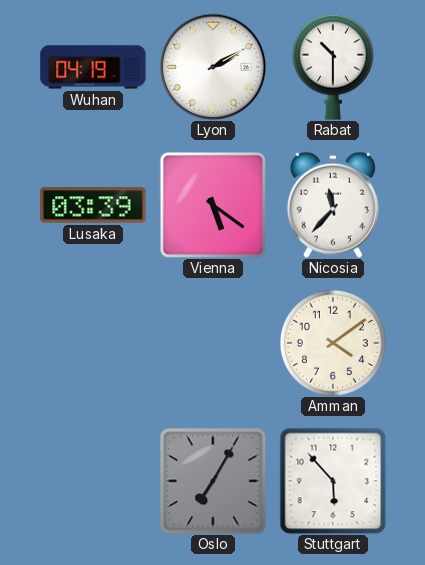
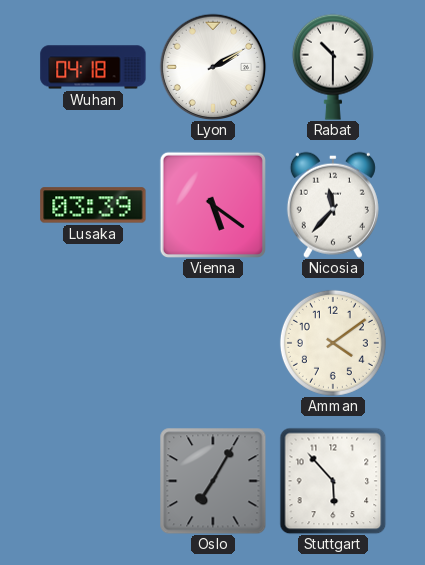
Wuhan: 04:19 -> 04:18
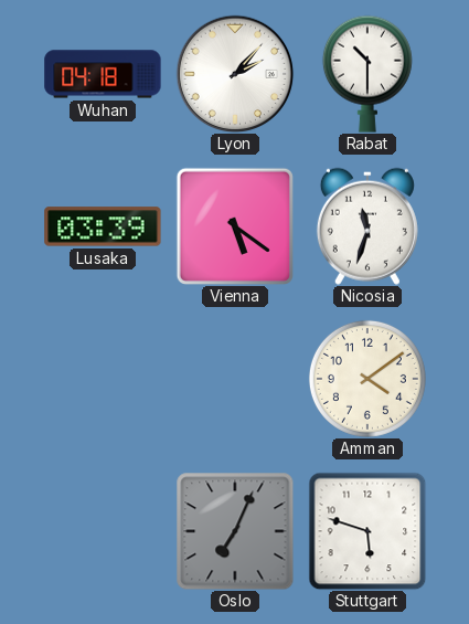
Lyon: 2:10 -> 2:07
Nicosia: 11:37 -> 11:33
Oslo: 7:05 -> 7:04
Stuttgart: 5:53 -> 5:48
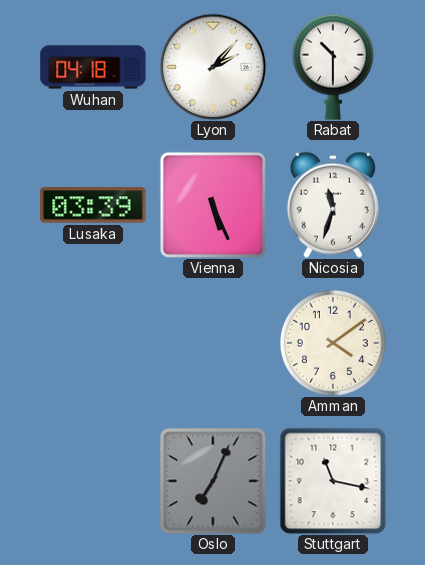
Vienna: 5:21 -> 5:26
Stuttgart: 5:48 -> 11:17
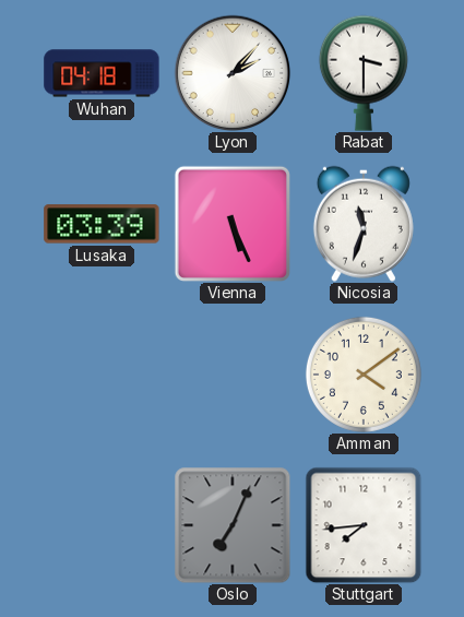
Rabat: 10:30 -> 3:30
Stuttgart: 11:17 -> 7:44
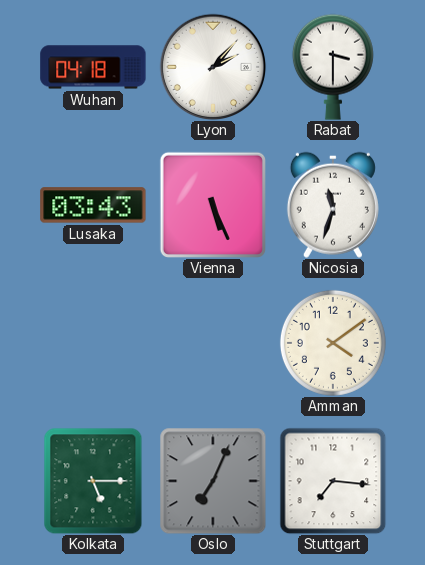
Lusaka: 03:39 -> 03:43
Kolkata: none -> 5:15
Stuttgart: 7:44 -> 7:16
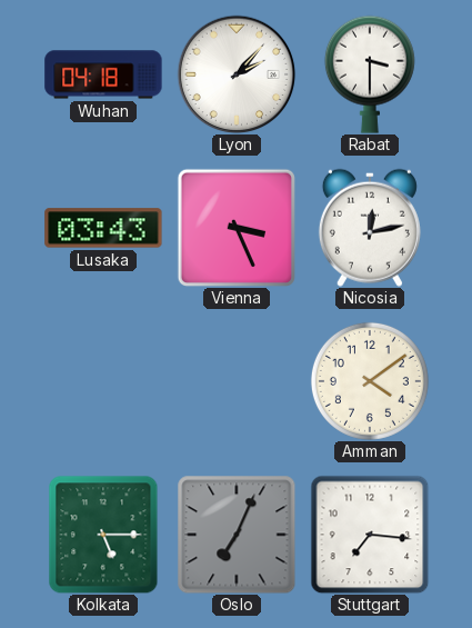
Vienna: 5:26 -> 3:26
Nicosia: 11:33 -> 12:13
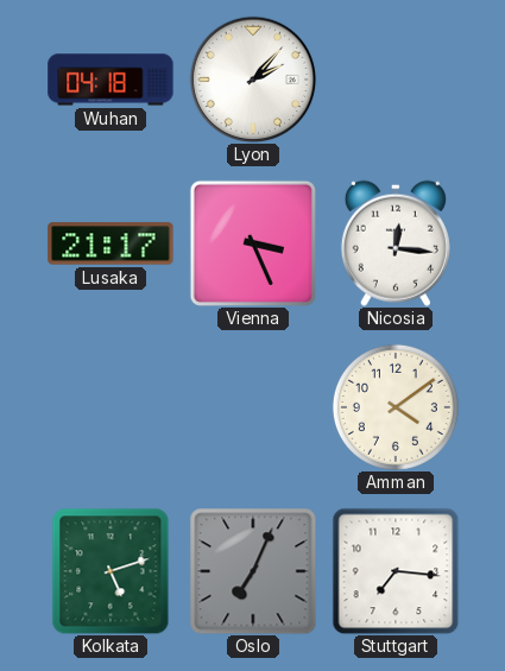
Rabat: 3:30 -> none
Lusaka: 03:43 -> 21:17
Nicosia: 12:13 -> 12:16
Kolkata: 5:15 -> 5:12
